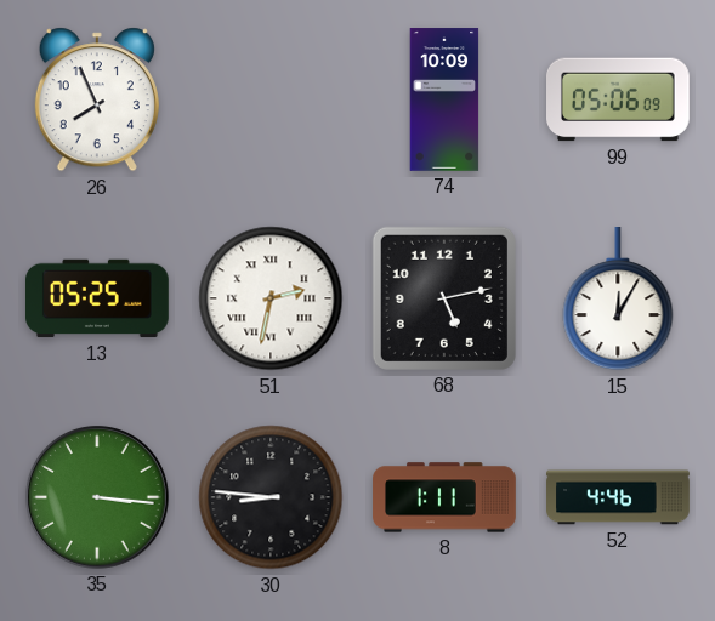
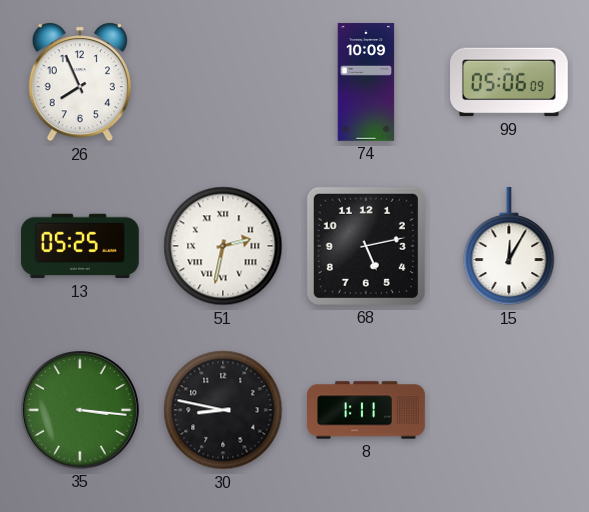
30: 8:46 -> 8:47
52: 4:46 -> none
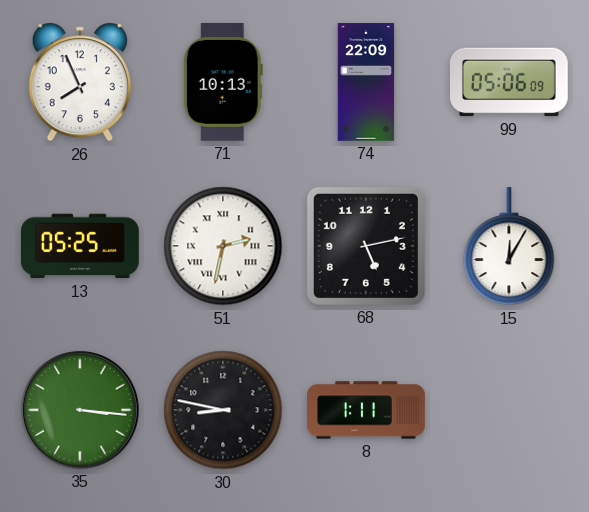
71: none -> 10:13
74: 10:09 -> 22:09
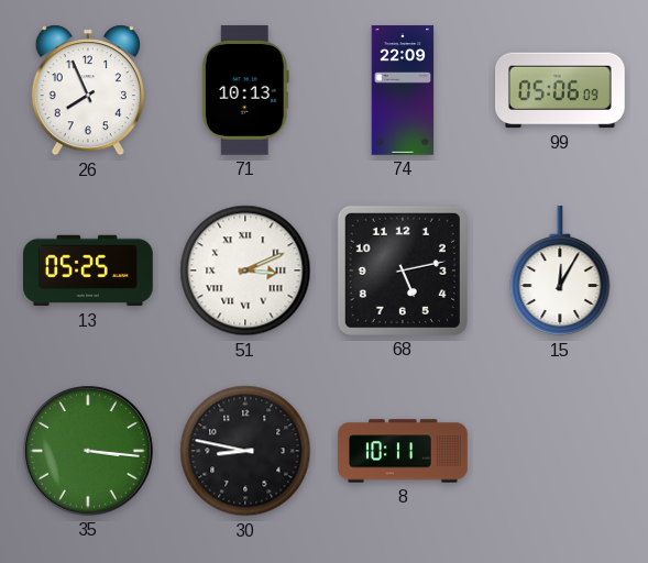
51: 2:32 -> 3:11
8: 1:11 -> 10:11
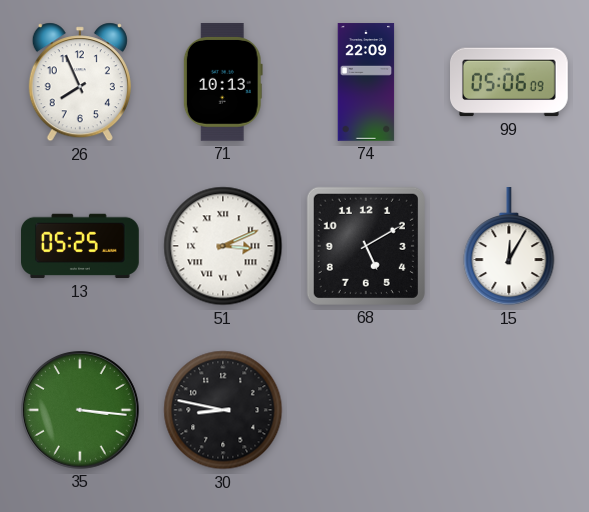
68: 5:13 -> 5:10
8: 10:11 -> none
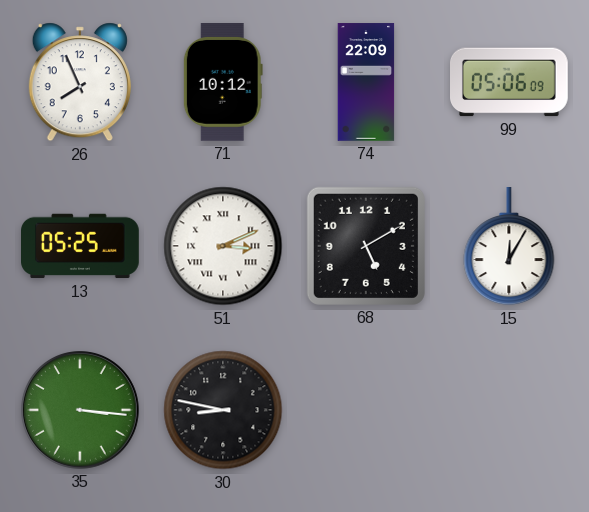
71: 10:13 -> 10:12
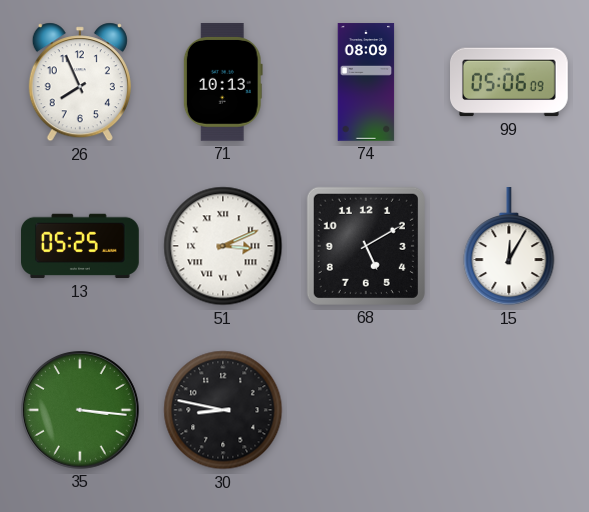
71: 10:12 -> 10:13
74: 22:09 -> 08:09
